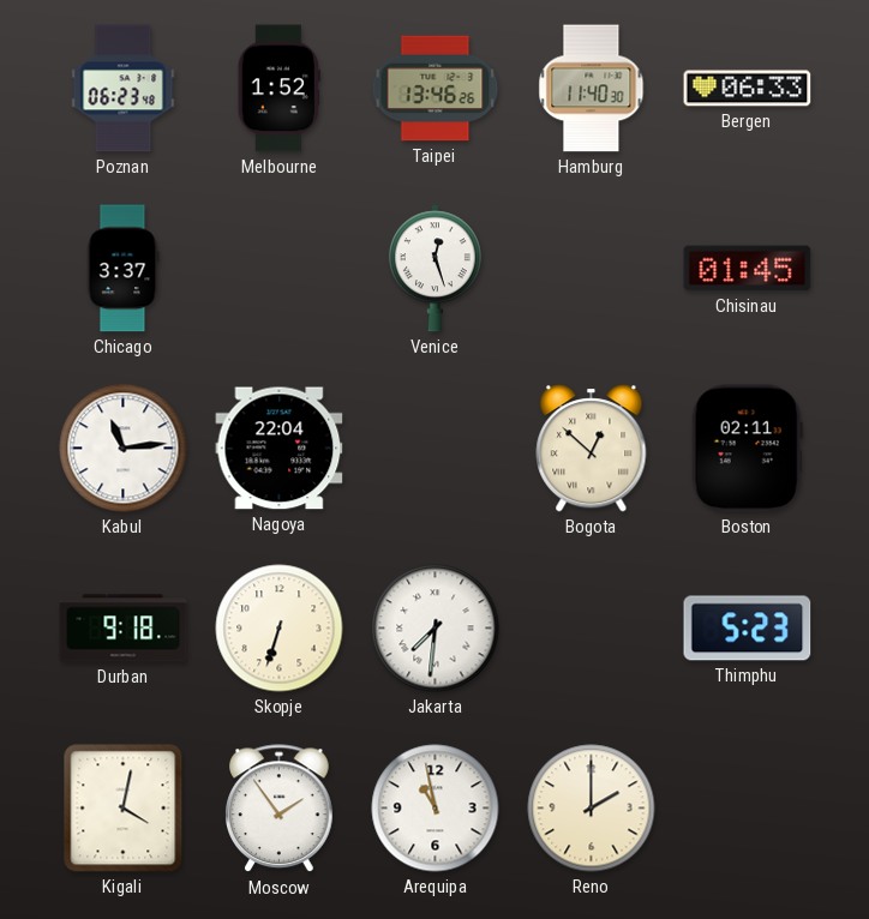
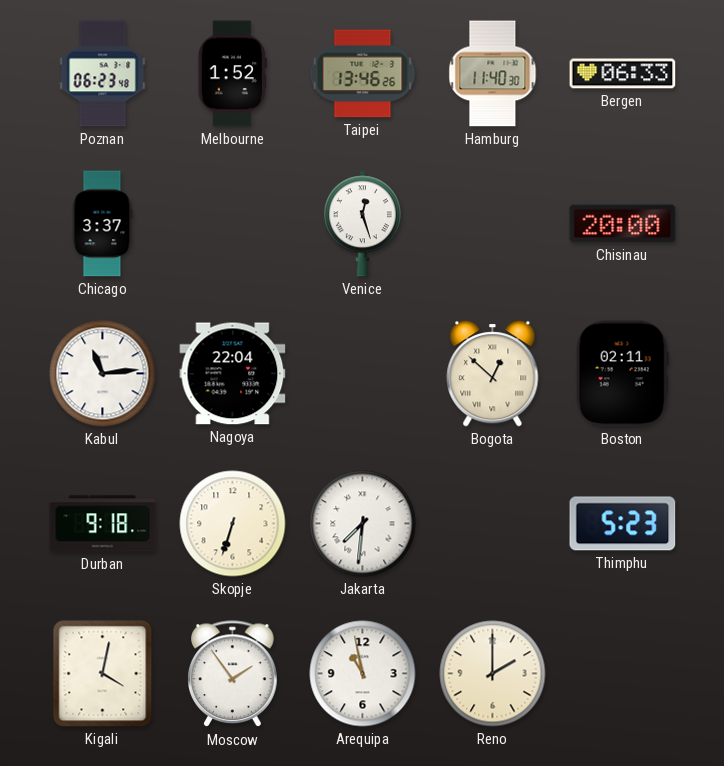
Chisinau: 01:45 -> 20:00
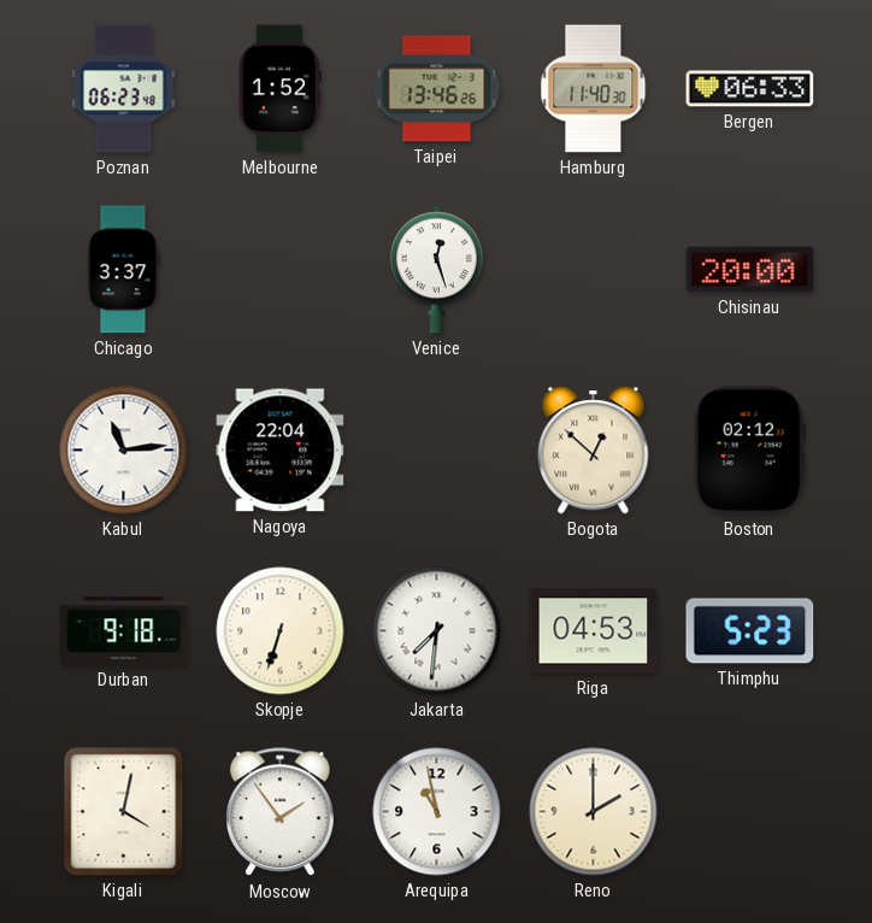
Boston: 02:11 -> 02:12
Riga: none -> 04:53
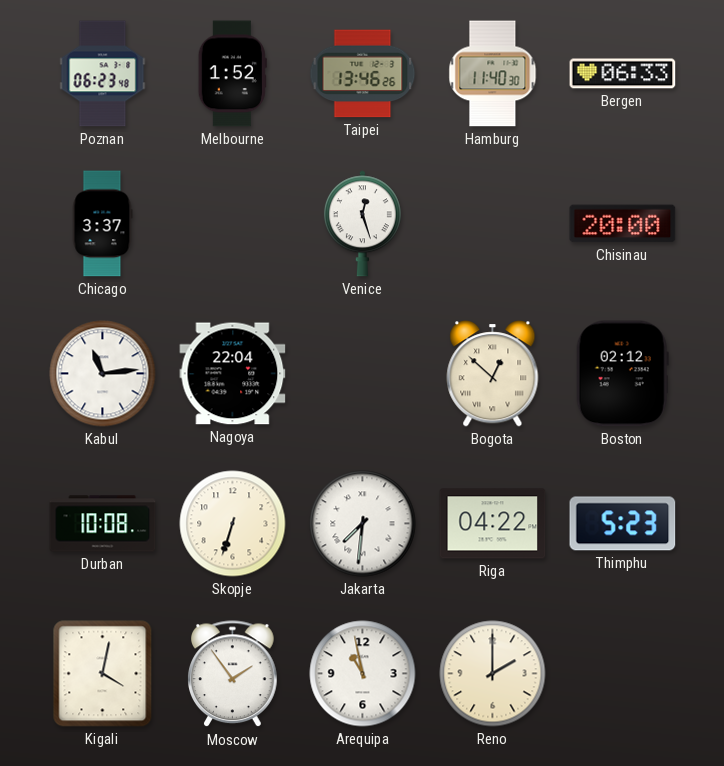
Durban: 9:18 -> 10:08
Riga: 04:53 -> 04:22
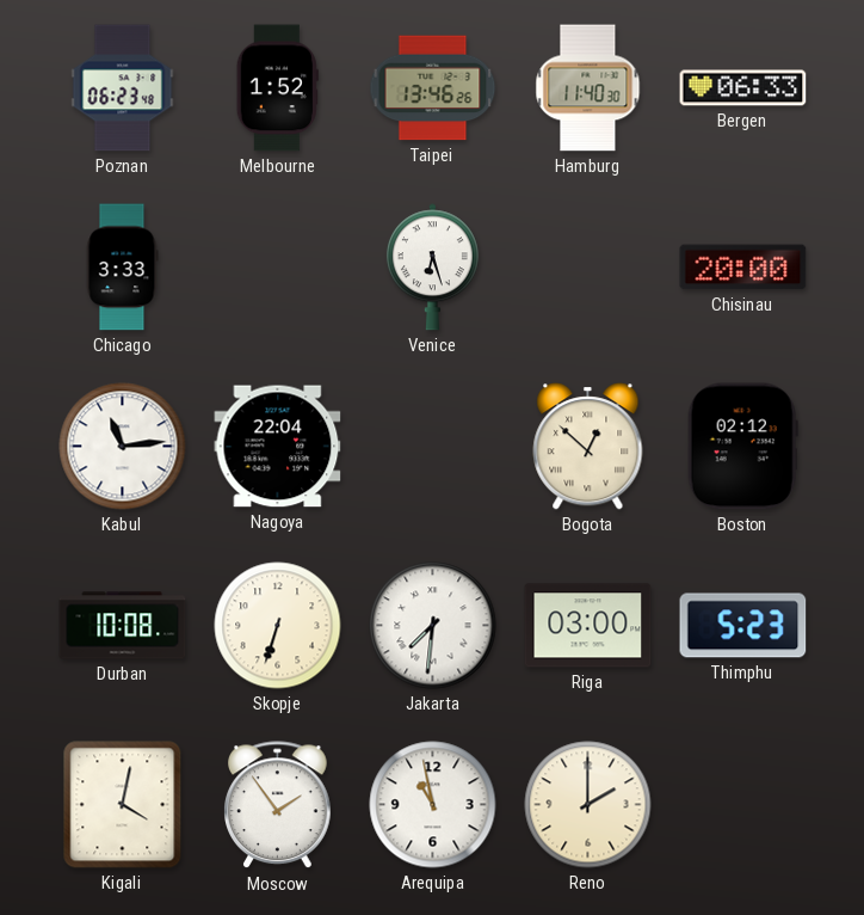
Chicago: 3:37 -> 3:33
Venice: 12:27 -> 6:27
Riga: 04:22 -> 03:00
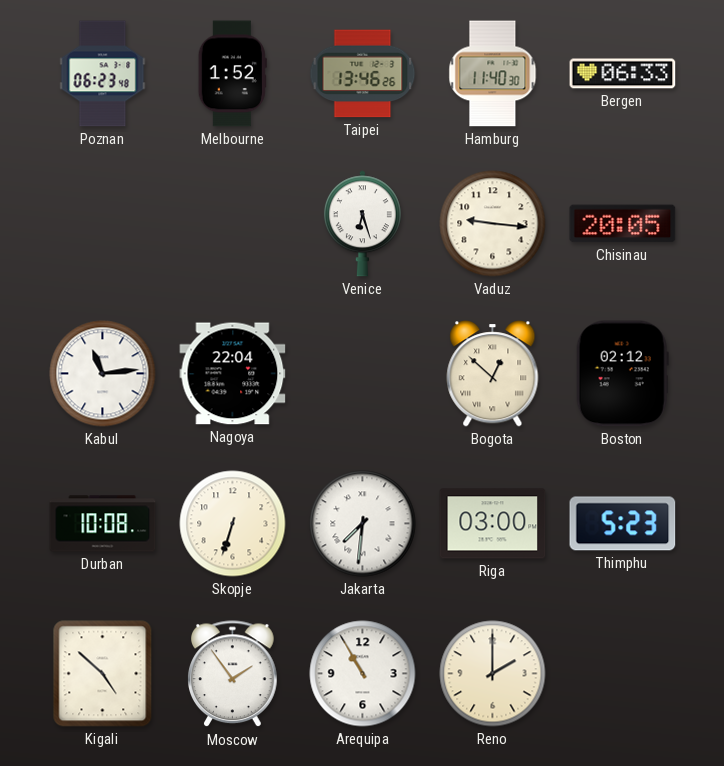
Chicago: 3:33 -> none
Vaduz: none -> 9:16
Chisinau: 20:00 -> 20:05
Kigali: 4:02 -> 4:52
Arequipa: 10:58 -> 10:55
